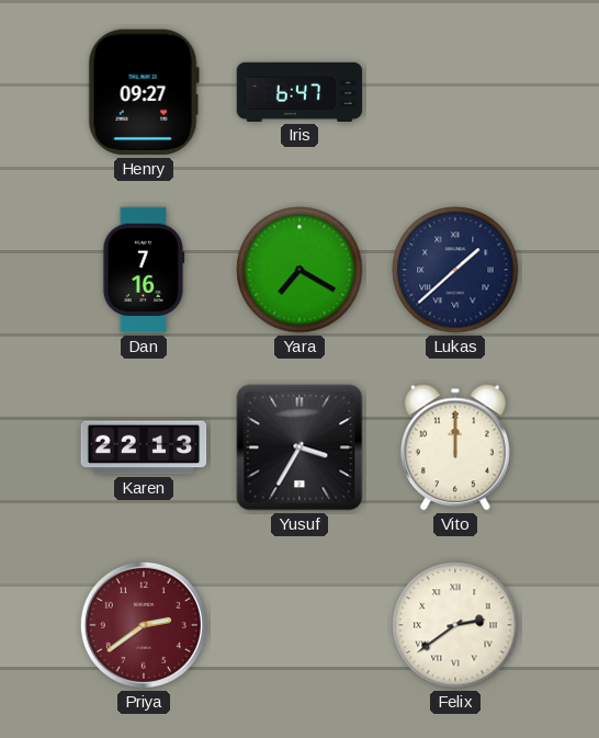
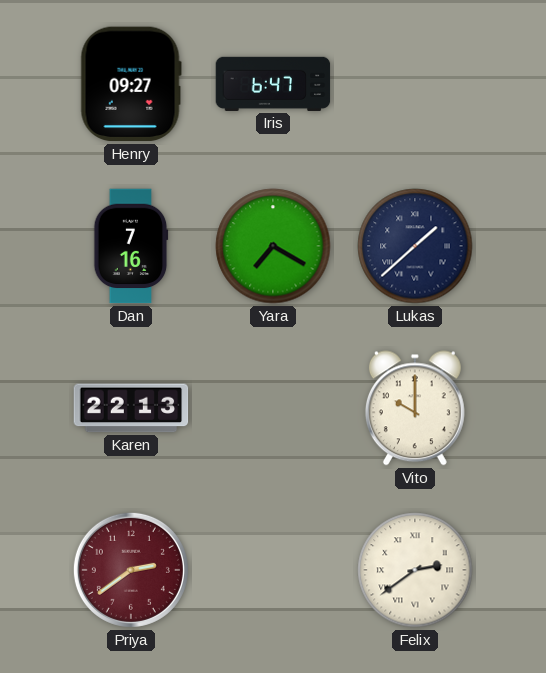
Yusuf: 3:35 -> none
Vito: 12:00 -> 10:00
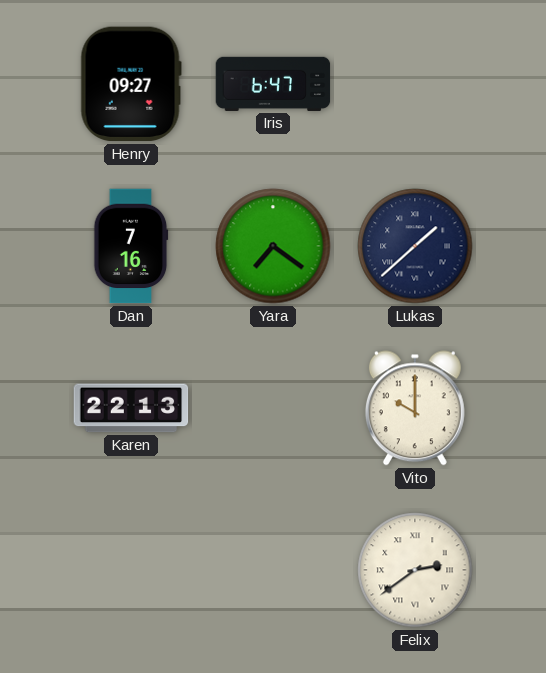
Yara: 7:20 -> 7:21
Priya: 2:39 -> none
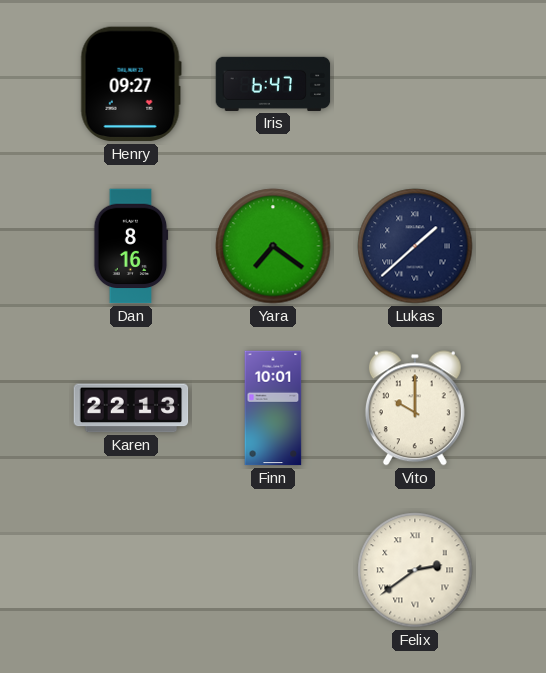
Dan: 7:16 -> 8:16
Finn: none -> 10:01
